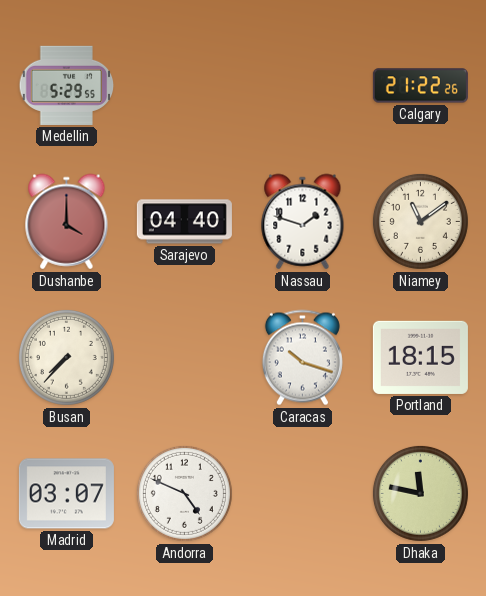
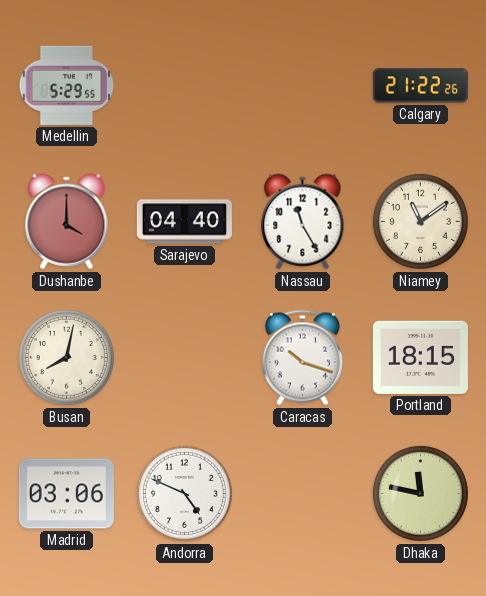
Nassau: 1:48 -> 11:25
Busan: 7:37 -> 8:02
Madrid: 03:07 -> 03:06
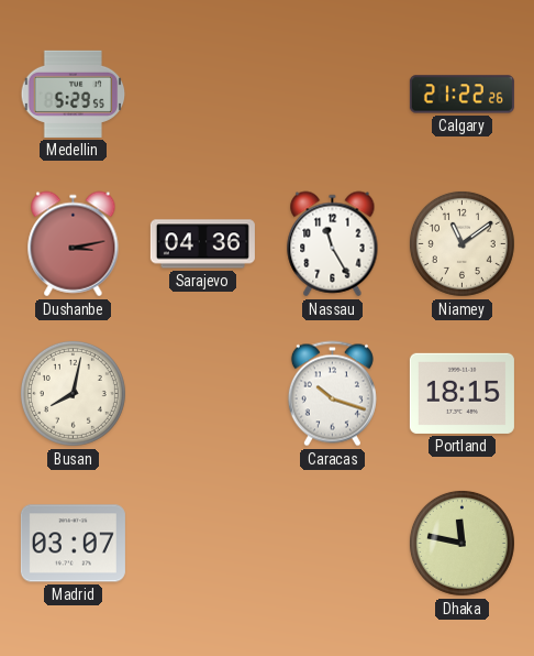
Dushanbe: 4:00 -> 3:13
Sarajevo: 04:40 -> 04:36
Madrid: 03:06 -> 03:07
Andorra: 4:49 -> none
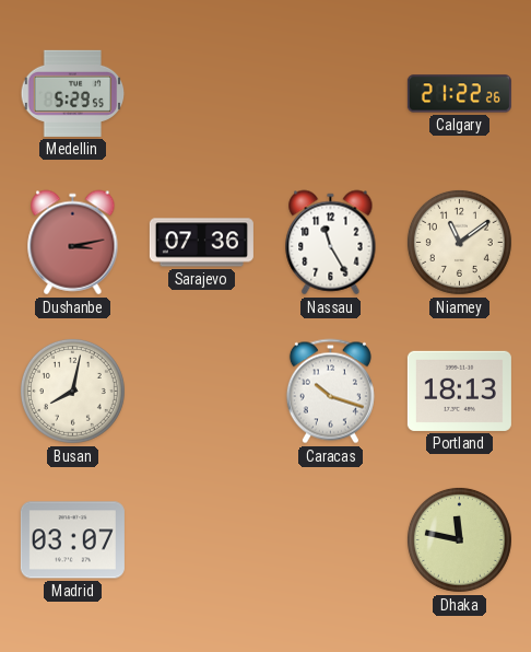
Sarajevo: 04:36 -> 07:36
Portland: 18:15 -> 18:13
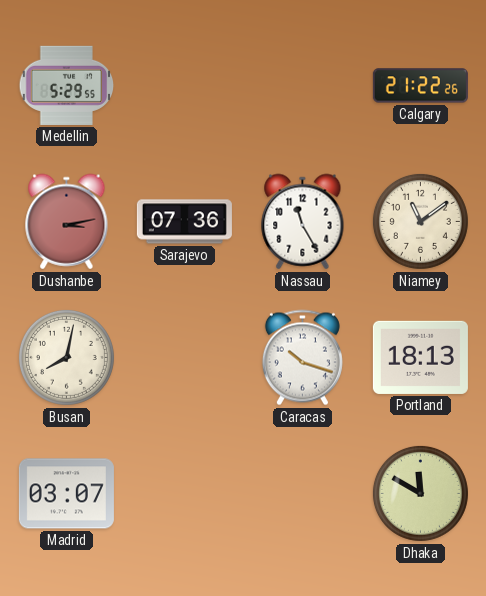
Dhaka: 11:47 -> 11:50
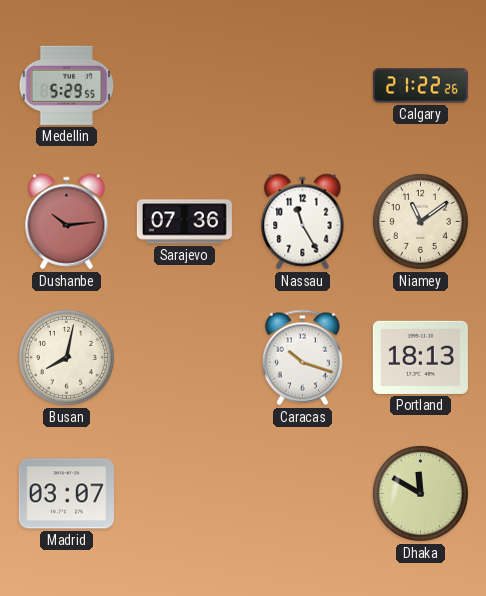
Dushanbe: 3:13 -> 10:14
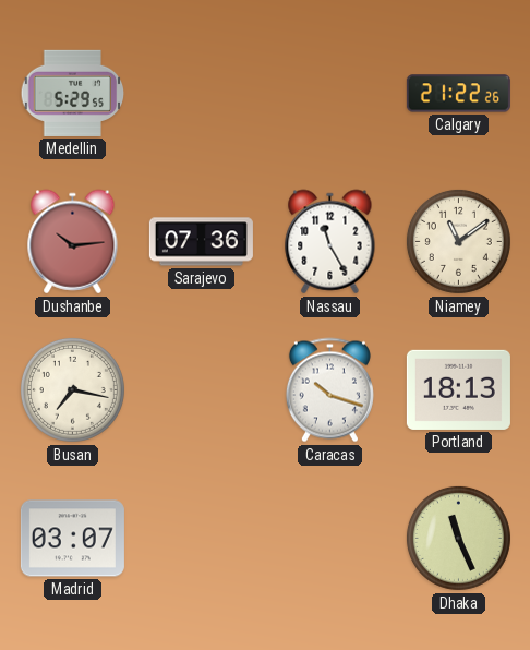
Busan: 8:02 -> 7:17
Dhaka: 11:50 -> 11:26
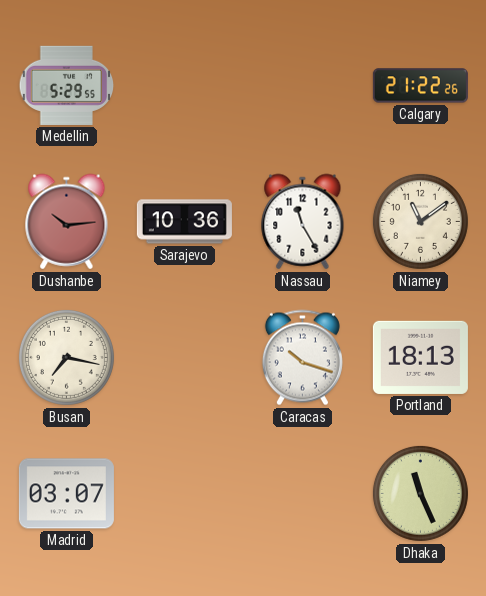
Sarajevo: 07:36 -> 10:36
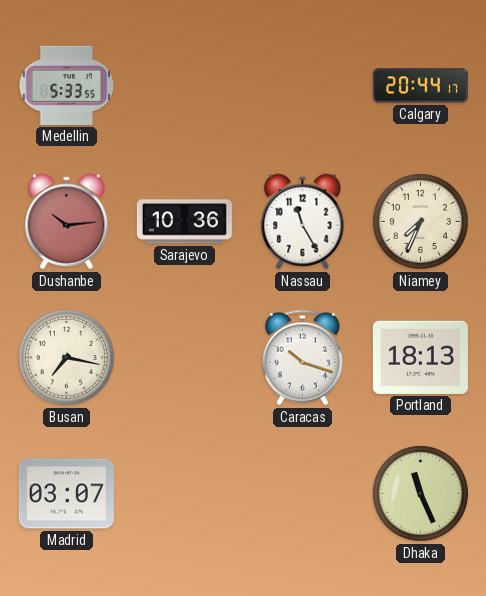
Medellin: 5:29 -> 5:33
Calgary: 21:22 -> 20:44
Niamey: 11:09 -> 7:34
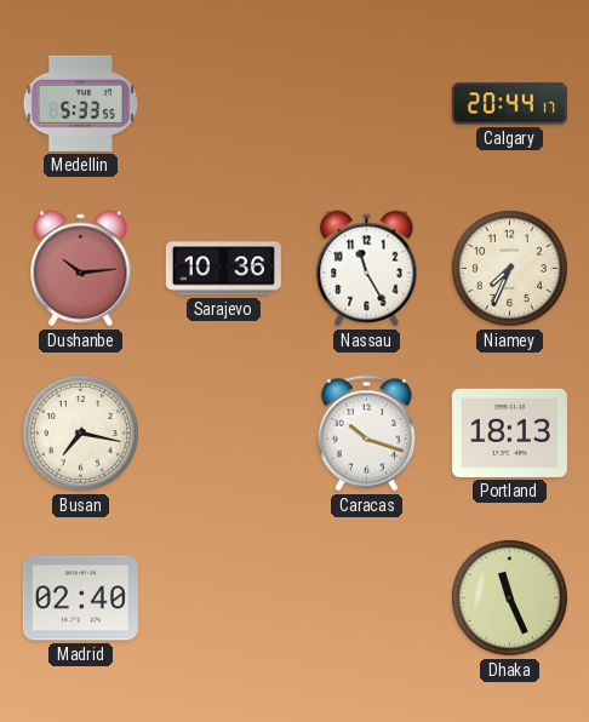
Madrid: 03:07 -> 02:40
